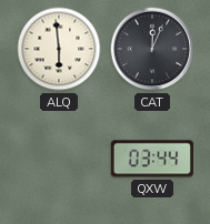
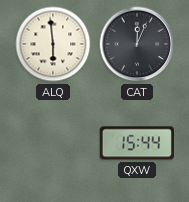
QXW: 03:44 -> 15:44
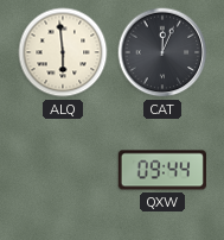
QXW: 15:44 -> 09:44
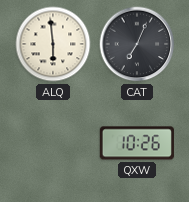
CAT: 12:04 -> 7:04
QXW: 09:44 -> 10:26
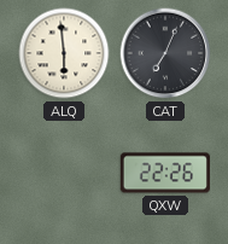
QXW: 10:26 -> 22:26
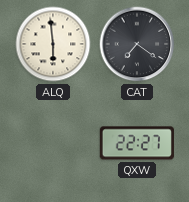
CAT: 7:04 -> 7:21
QXW: 22:26 -> 22:27
